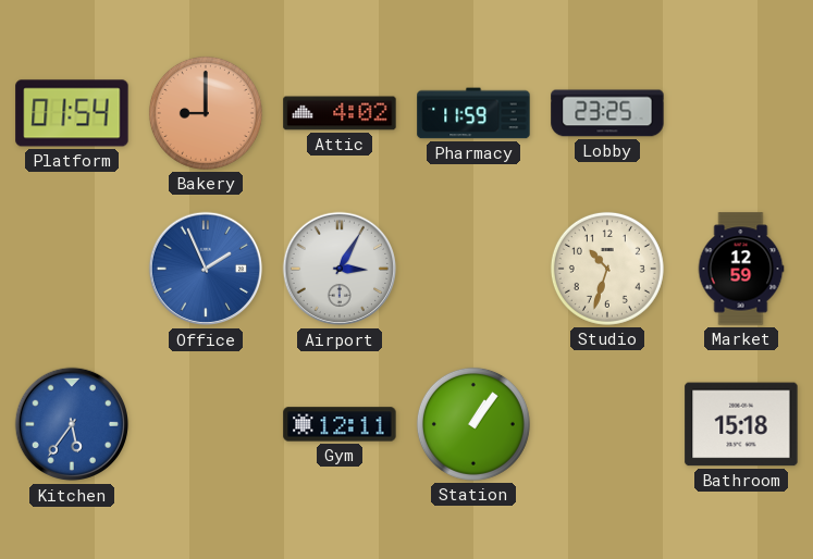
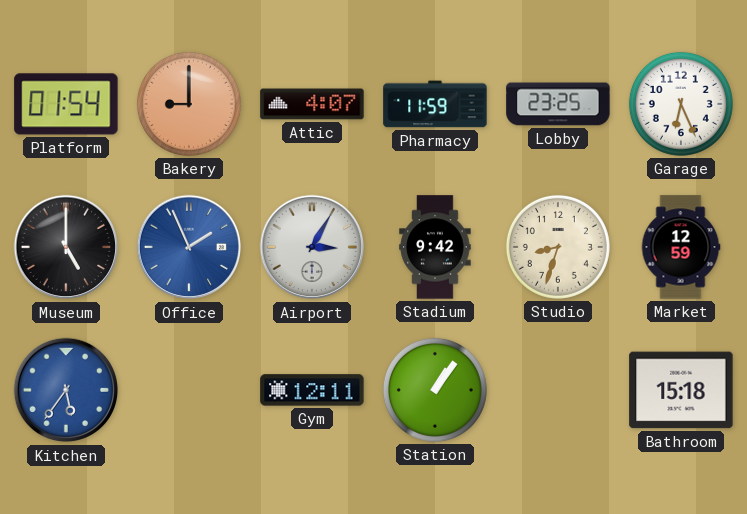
Attic: 4:02 -> 4:07
Garage: none -> 6:26
Museum: none -> 5:00
Stadium: none -> 9:42
Studio: 10:33 -> 8:33
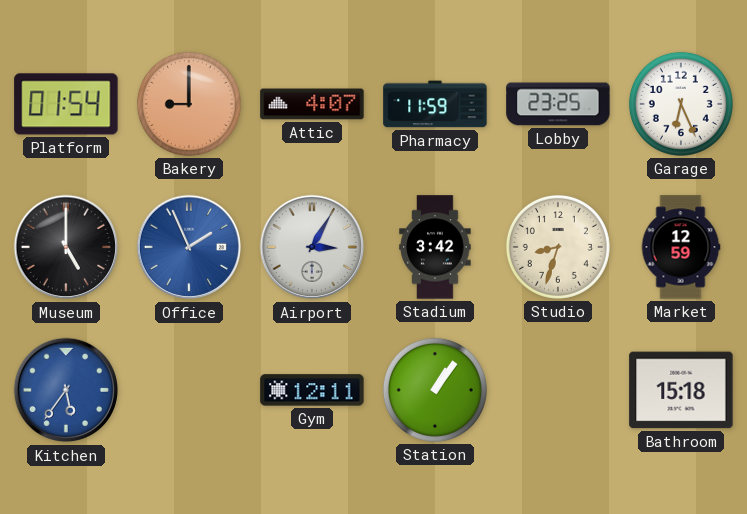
Stadium: 9:42 -> 3:42
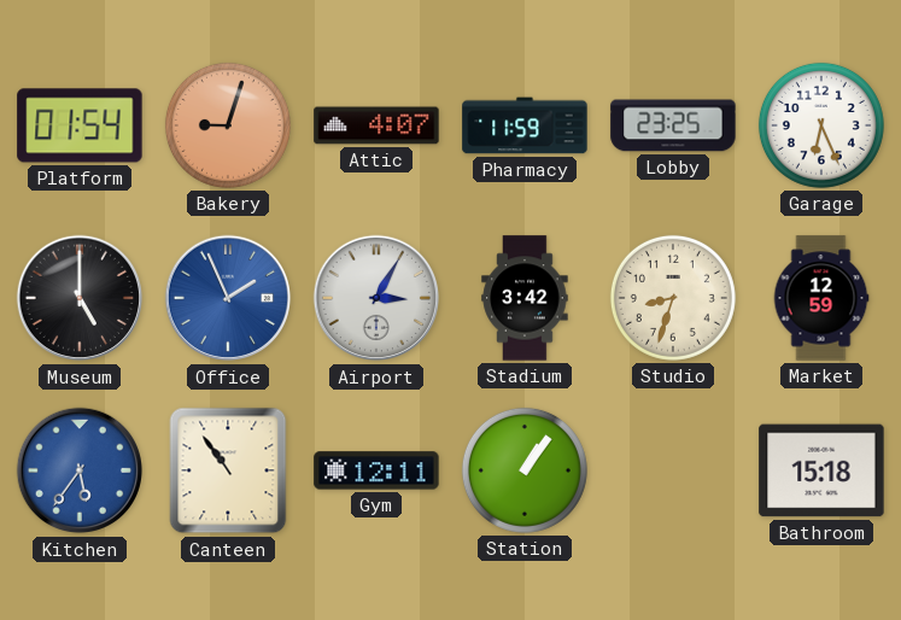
Bakery: 9:00 -> 9:03
Canteen: none -> 10:54
